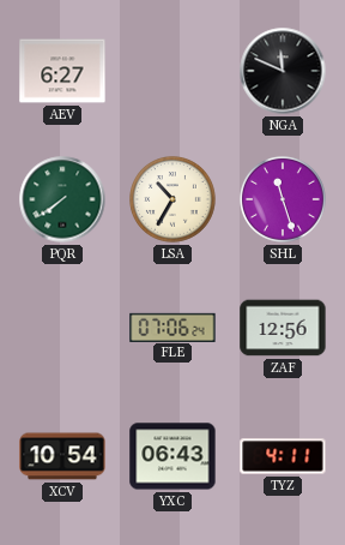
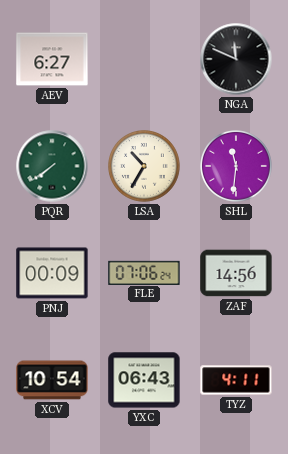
SHL: 11:27 -> 11:31
PNJ: none -> 00:09
ZAF: 12:56 -> 14:56
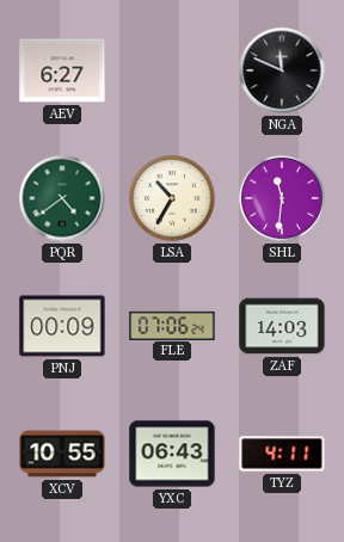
PQR: 7:39 -> 4:39
ZAF: 14:56 -> 14:03
XCV: 10:54 -> 10:55
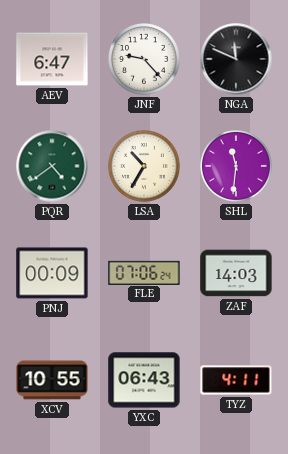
AEV: 6:27 -> 6:47
JNF: none -> 9:23
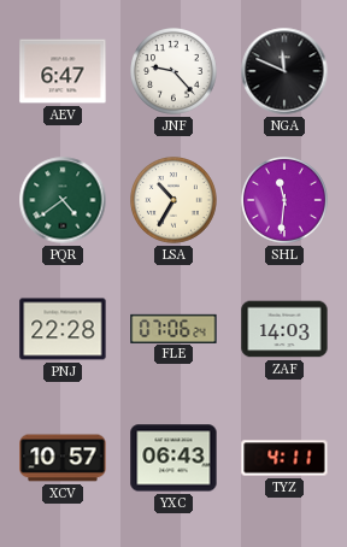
PNJ: 00:09 -> 22:28
XCV: 10:55 -> 10:57
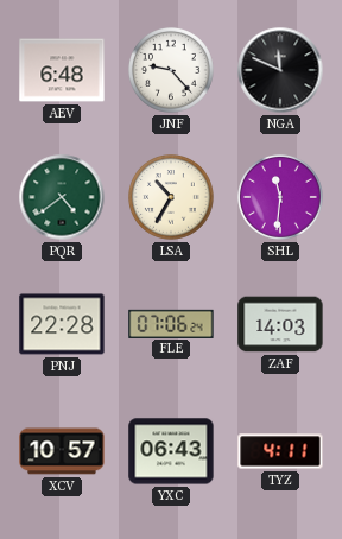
AEV: 6:47 -> 6:48
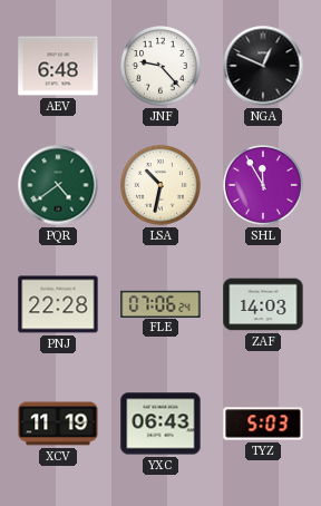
NGA: 11:49 -> 12:49
LSA: 10:35 -> 10:32
SHL: 11:31 -> 11:55
XCV: 10:57 -> 11:19
TYZ: 4:11 -> 5:03
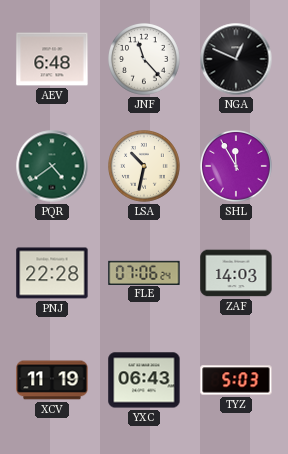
JNF: 9:23 -> 11:23
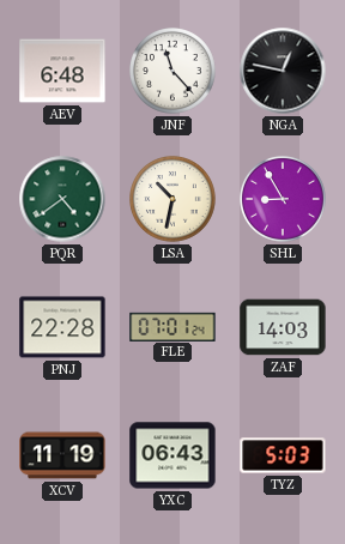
NGA: 12:49 -> 12:47
SHL: 11:55 -> 8:55
FLE: 07:06 -> 07:01
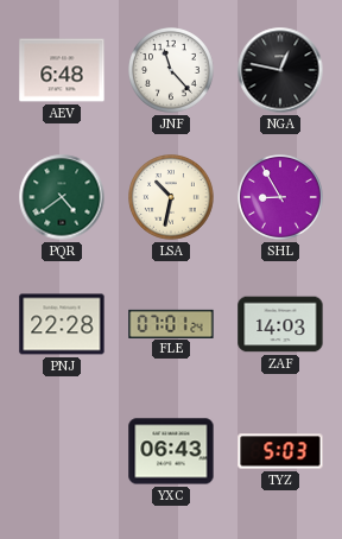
XCV: 11:19 -> none
